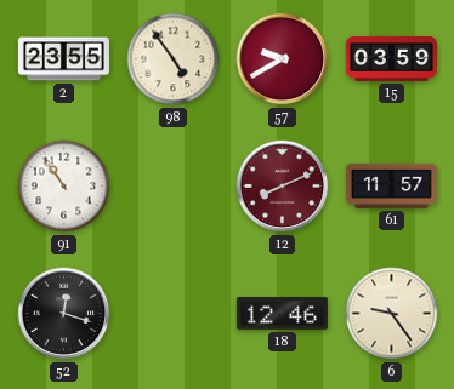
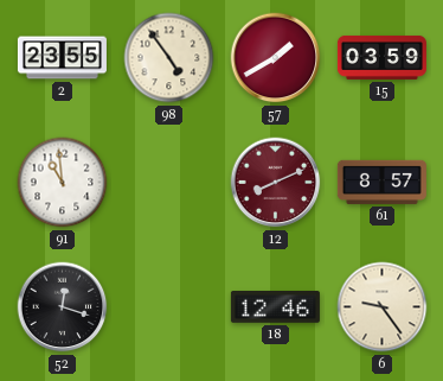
57: 9:40 -> 1:40
91: 10:54 -> 10:59
61: 11:57 -> 8:57
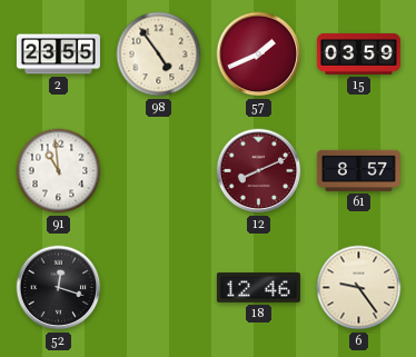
57: 1:40 -> 1:41
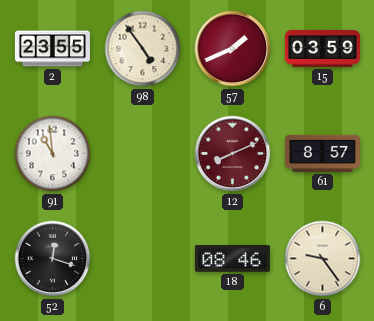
18: 12:46 -> 08:46
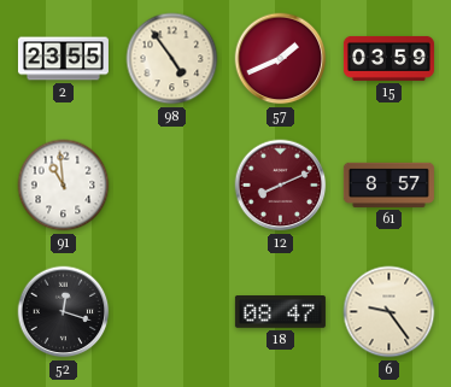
18: 08:46 -> 08:47
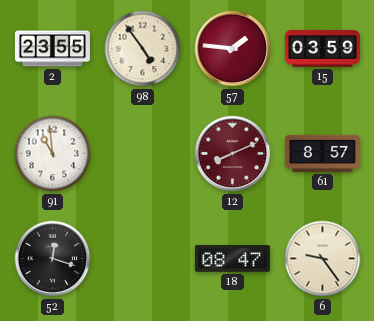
57: 1:41 -> 1:46
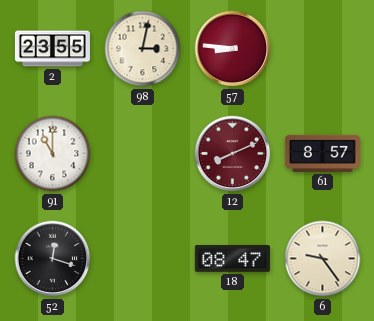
98: 4:54 -> 3:02
57: 1:46 -> 8:46
15: 03:59 -> none
91: 10:59 -> 11:00
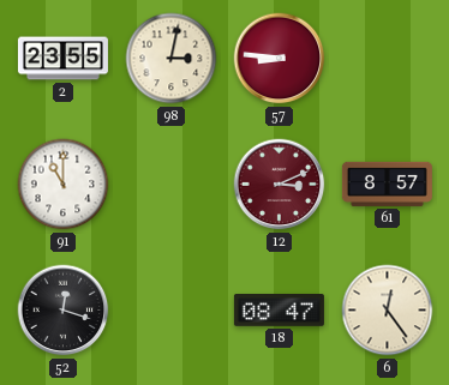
12: 8:11 -> 3:11
6: 9:24 -> 12:24
